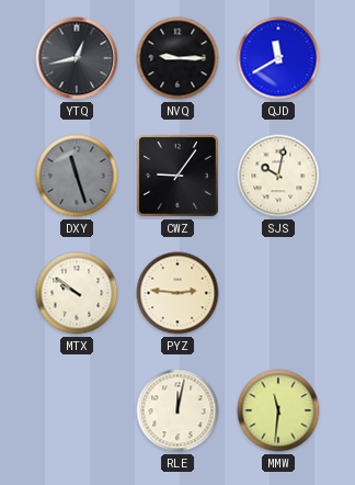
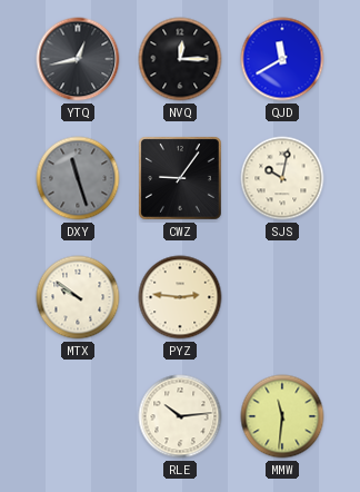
NVQ: 9:15 -> 12:15
RLE: 12:02 -> 10:14
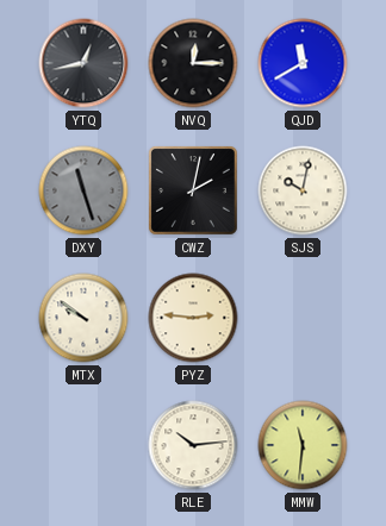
CWZ: 9:06 -> 2:02
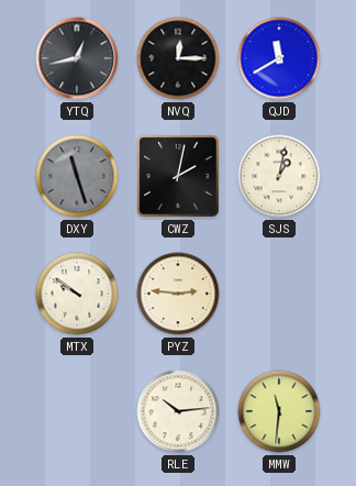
SJS: 10:02 -> 1:02
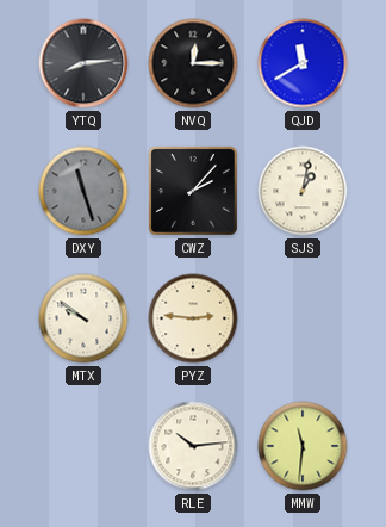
YTQ: 12:43 -> 8:14
CWZ: 2:02 -> 2:07
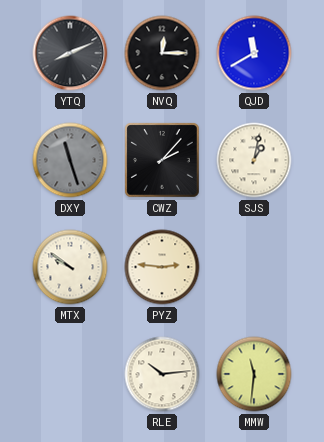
YTQ: 8:14 -> 8:11
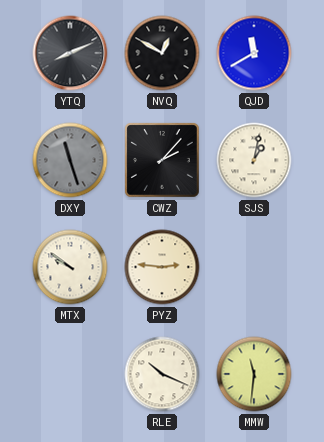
NVQ: 12:15 -> 12:50
RLE: 10:14 -> 10:19
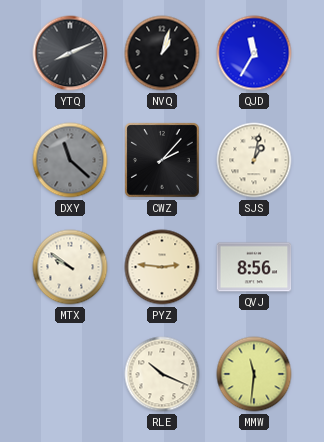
NVQ: 12:50 -> 1:03
QJD: 11:40 -> 11:35
DXY: 11:27 -> 11:22
QVJ: none -> 8:56
